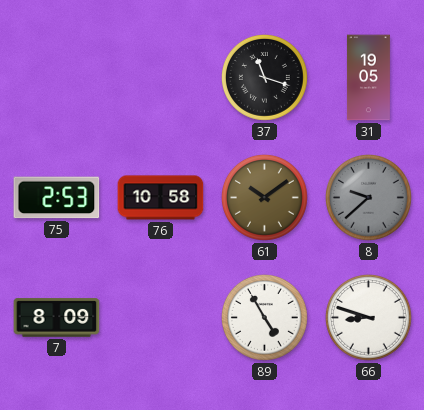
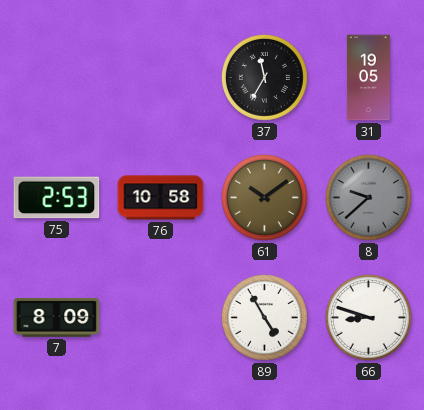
37: 11:18 -> 11:35
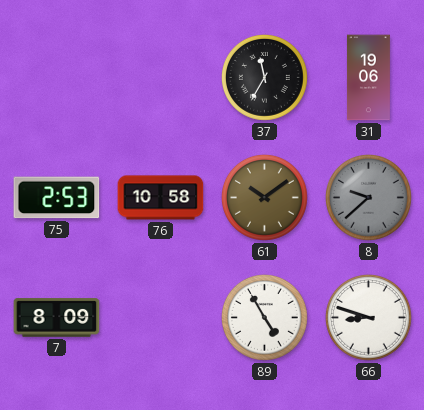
31: 19:05 -> 19:06
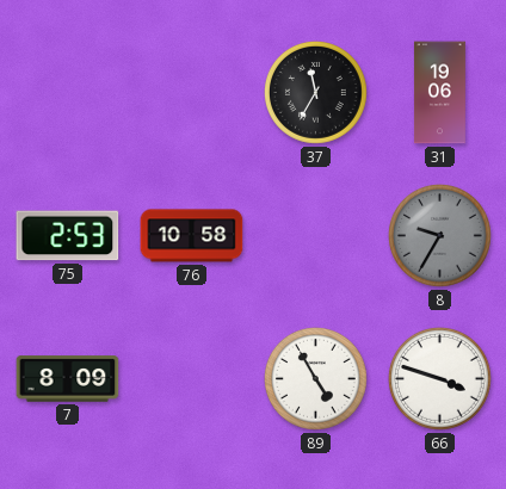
61: 10:09 -> none
8: 9:38 -> 9:35
66: 8:48 -> 3:48
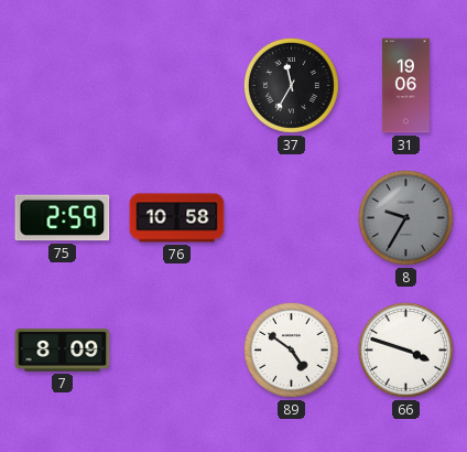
75: 2:53 -> 2:59
89: 4:55 -> 4:51
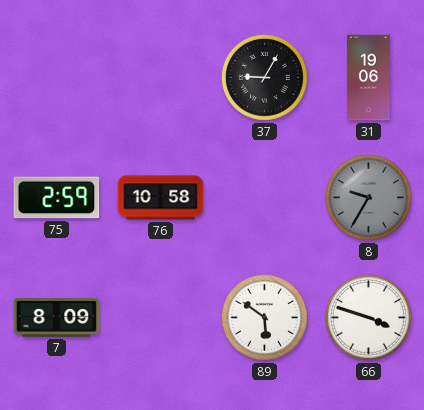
37: 11:35 -> 9:05
89: 4:51 -> 5:51
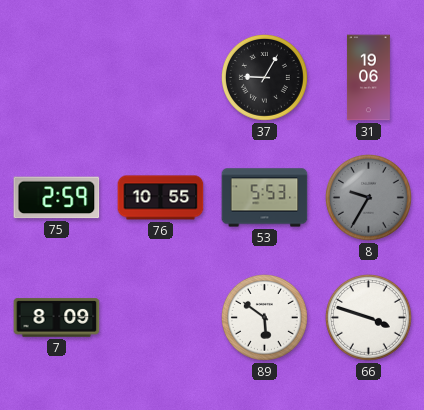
76: 10:58 -> 10:55
53: none -> 5:53
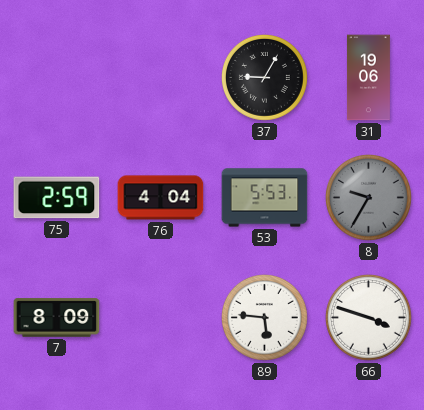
76: 10:55 -> 4:04
89: 5:51 -> 5:46
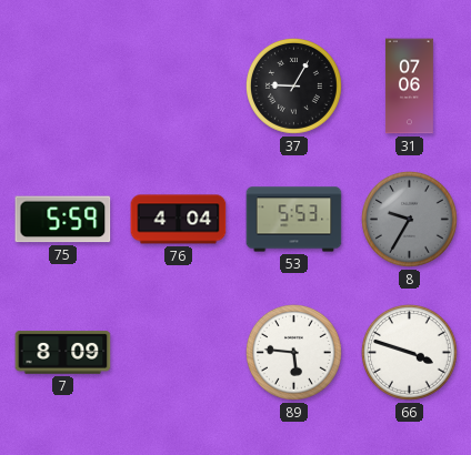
31: 19:06 -> 07:06
75: 2:59 -> 5:59
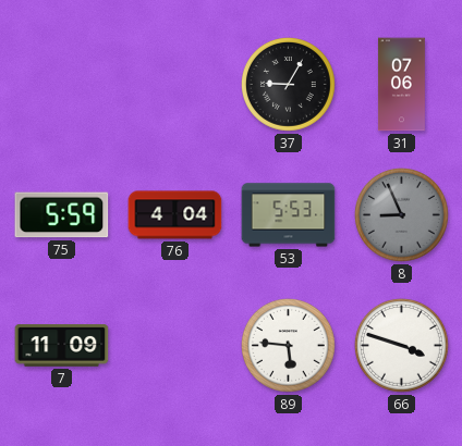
8: 9:35 -> 8:56
7: 8:09 -> 11:09
